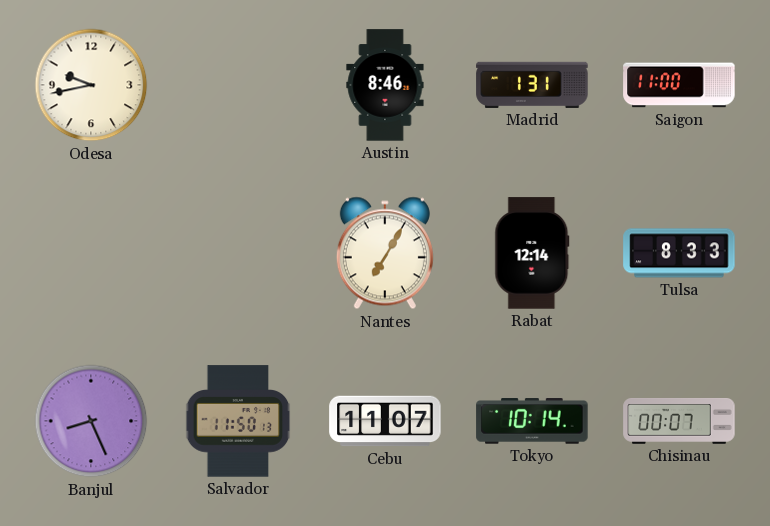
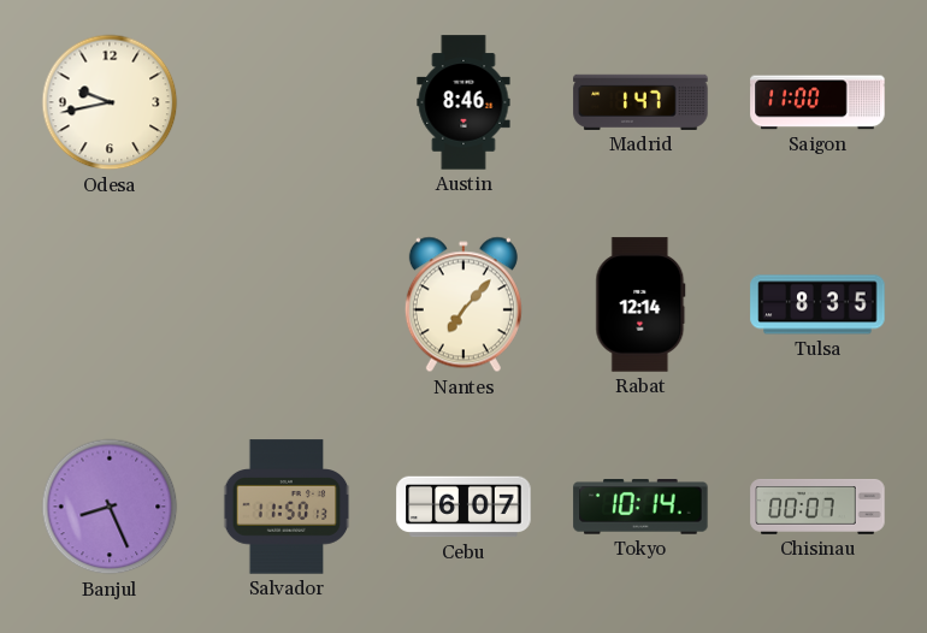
Madrid: 1:31 -> 1:47
Nantes: 7:05 -> 7:07
Tulsa: 8:33 -> 8:35
Cebu: 11:07 -> 6:07
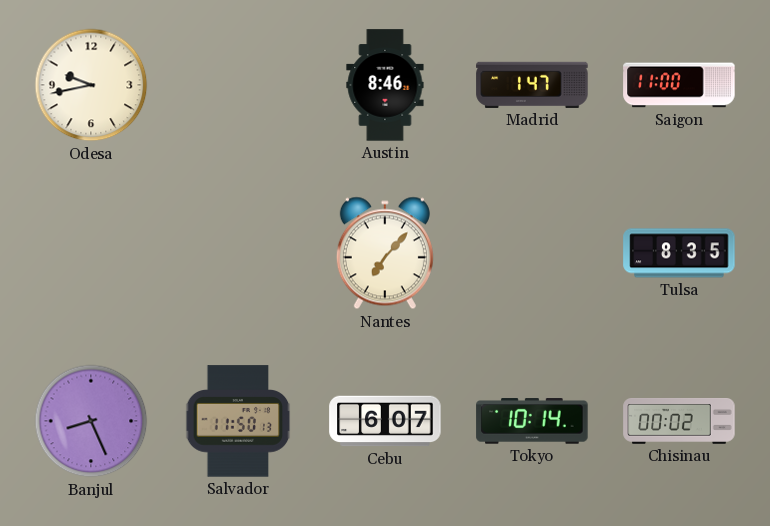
Rabat: 12:14 -> none
Chisinau: 00:07 -> 00:02
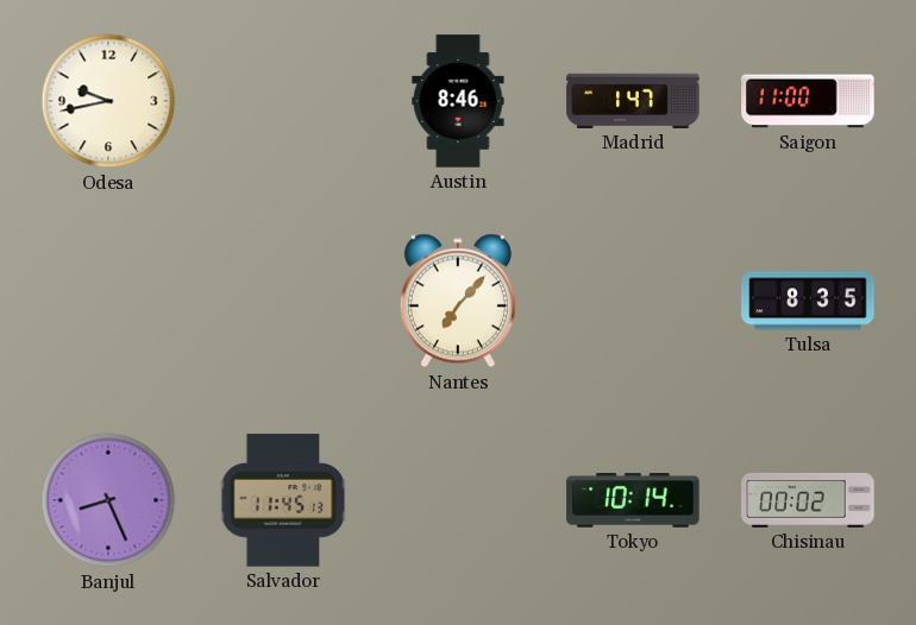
Salvador: 11:50 -> 11:45
Cebu: 6:07 -> none
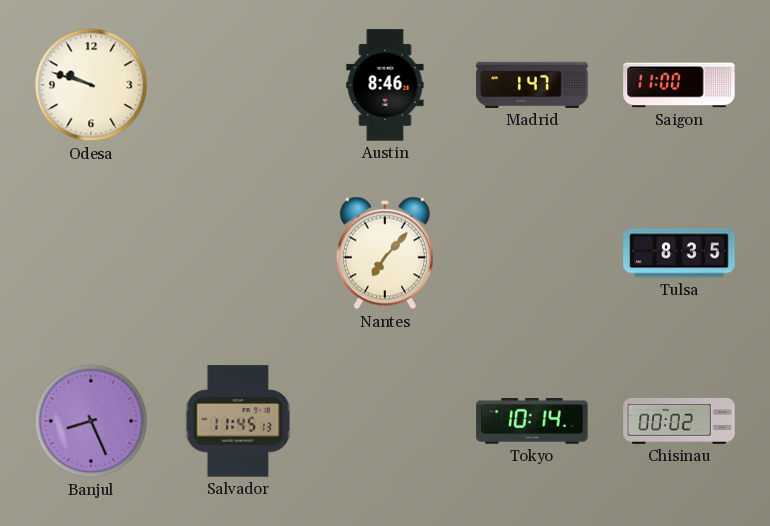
Odesa: 9:43 -> 9:48
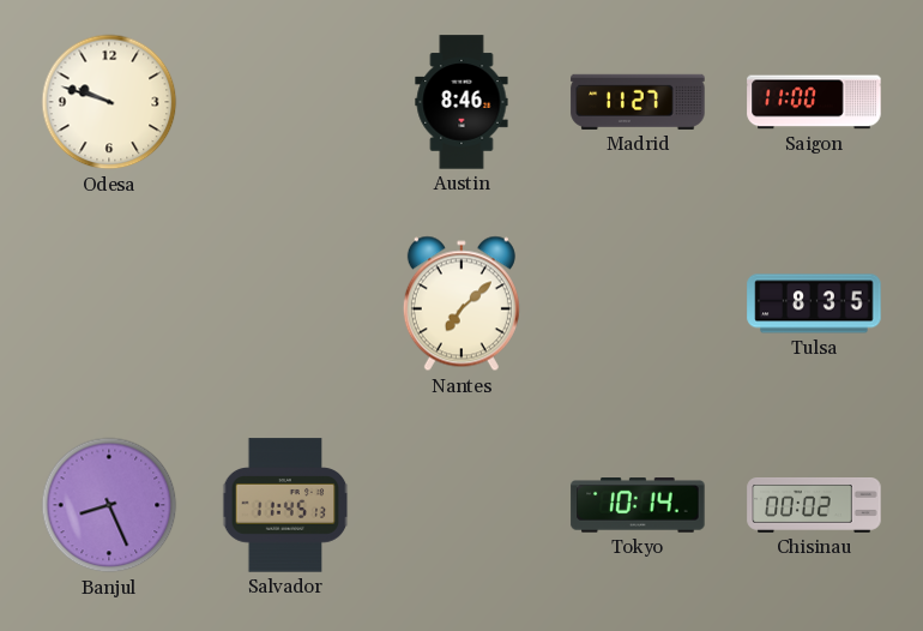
Madrid: 1:47 -> 11:27
Nantes: 7:07 -> 7:08
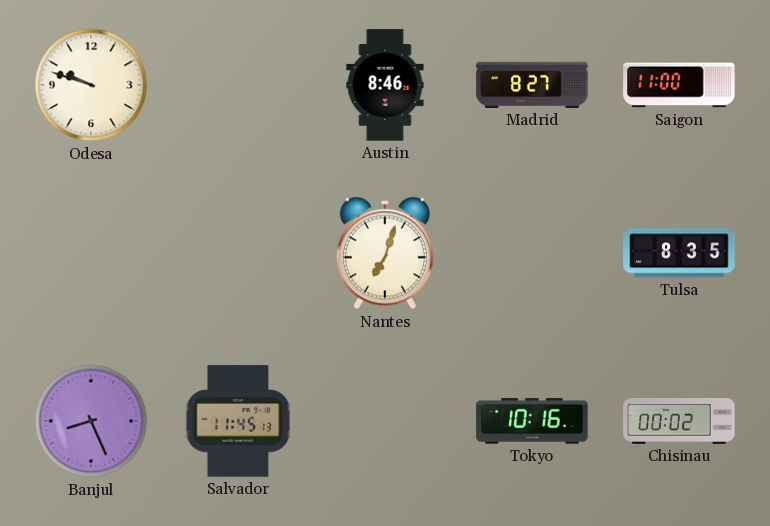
Madrid: 11:27 -> 8:27
Nantes: 7:08 -> 7:03
Tokyo: 10:14 -> 10:16
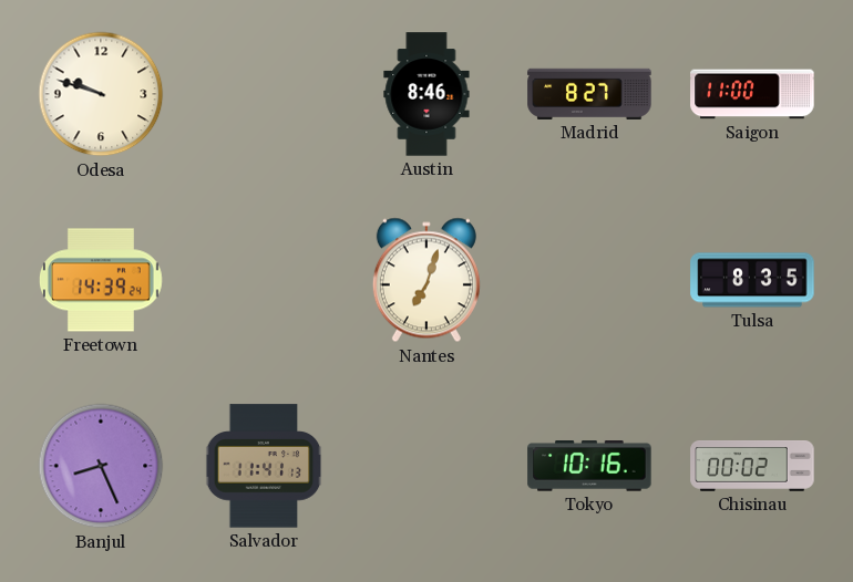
Freetown: none -> 14:39
Salvador: 11:45 -> 11:41
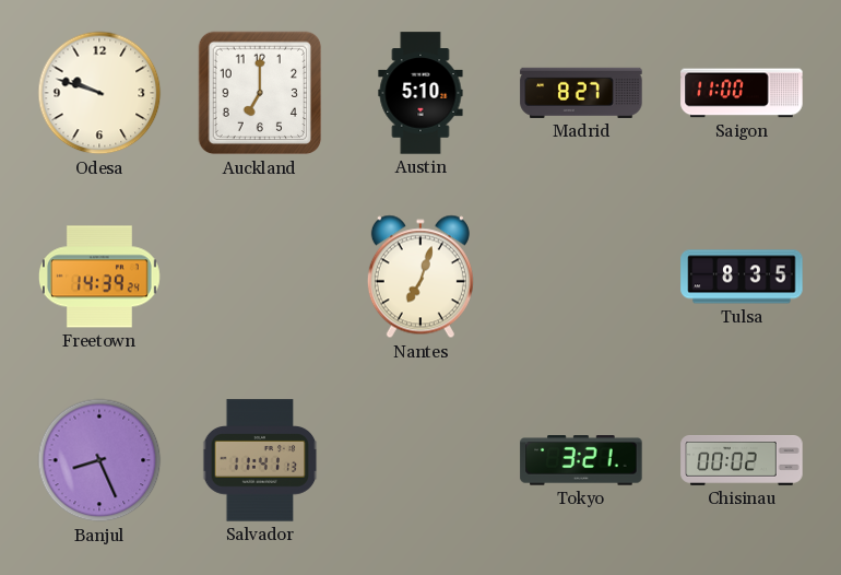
Auckland: none -> 7:00
Austin: 8:46 -> 5:10
Tokyo: 10:16 -> 3:21
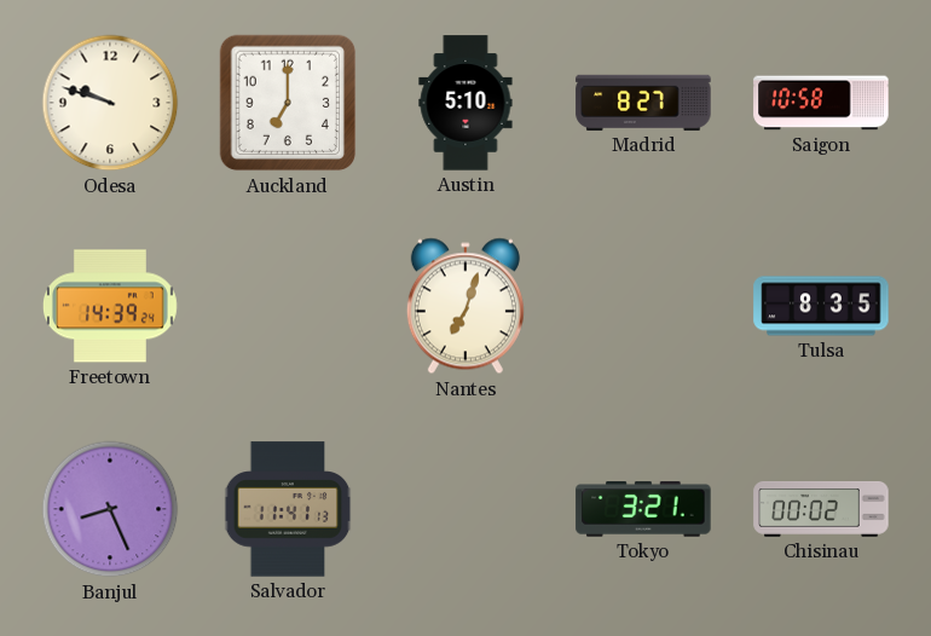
Saigon: 11:00 -> 10:58
